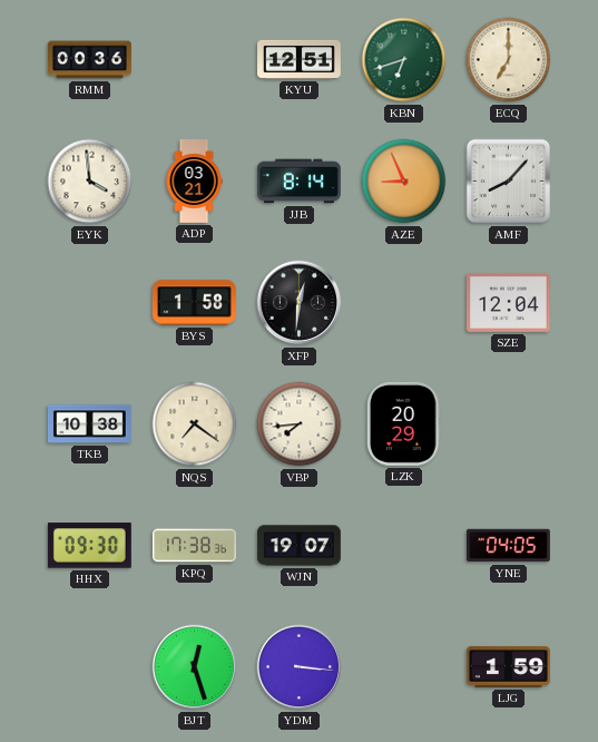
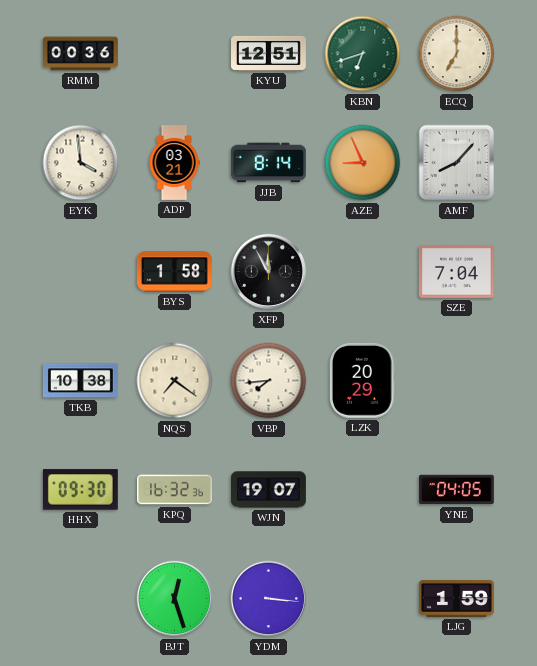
XFP: 12:31 -> 11:55
SZE: 12:04 -> 7:04
KPQ: 17:38 -> 16:32
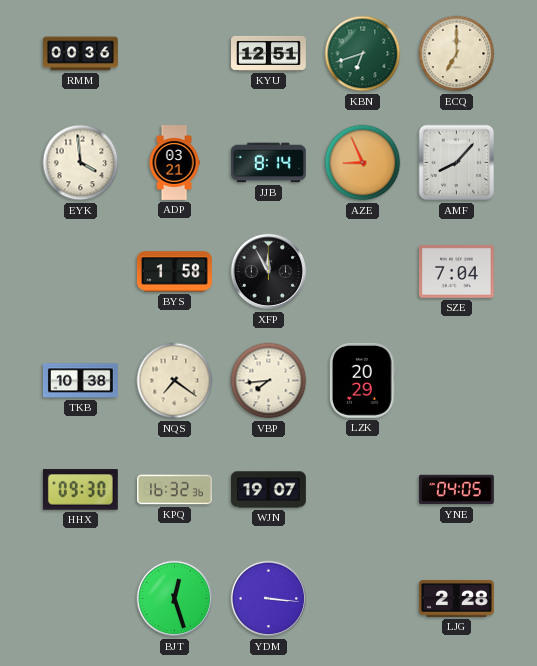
LJG: 1:59 -> 2:28
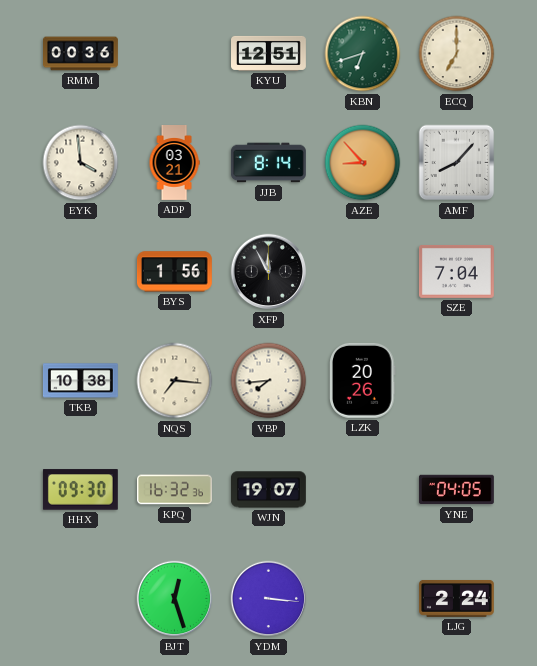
AZE: 8:56 -> 8:53
BYS: 1:58 -> 1:56
NQS: 7:21 -> 7:16
LZK: 20:29 -> 20:26
LJG: 2:28 -> 2:24
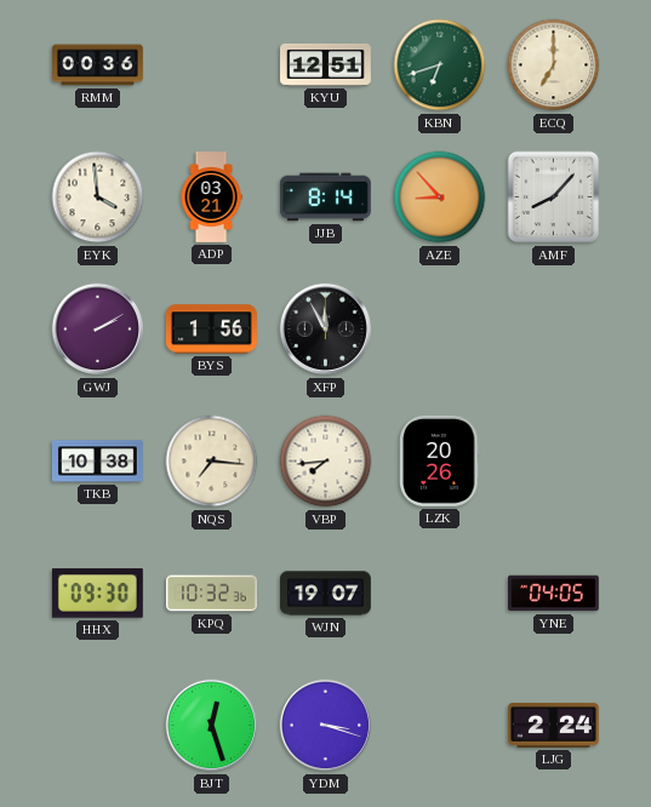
GWJ: none -> 2:10
SZE: 7:04 -> none
KPQ: 16:32 -> 10:32
YDM: 3:16 -> 3:18
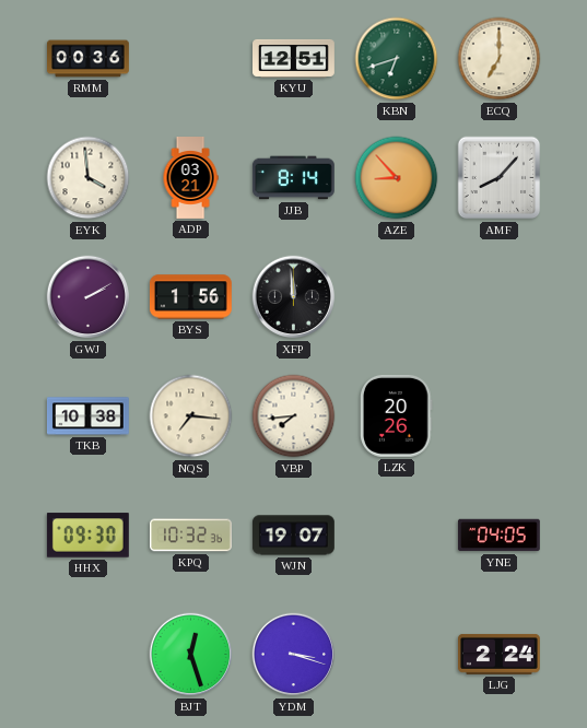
XFP: 11:55 -> 11:59
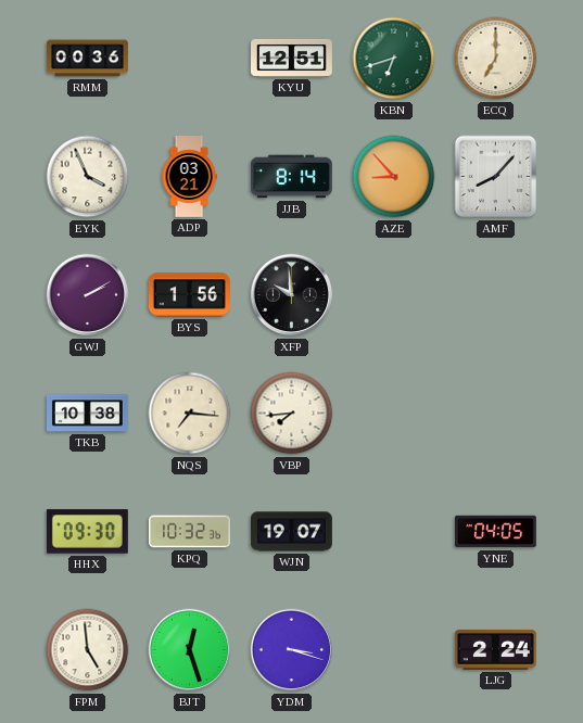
EYK: 3:59 -> 3:56
XFP: 11:59 -> 9:59
LZK: 20:26 -> none
FPM: none -> 4:59
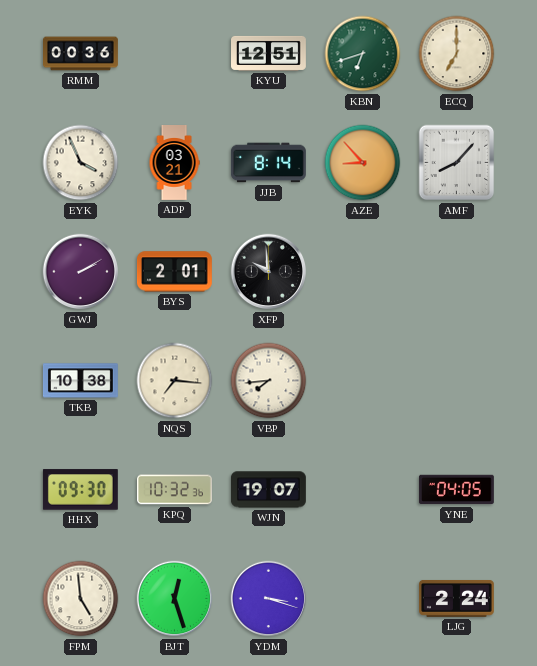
BYS: 1:56 -> 2:01
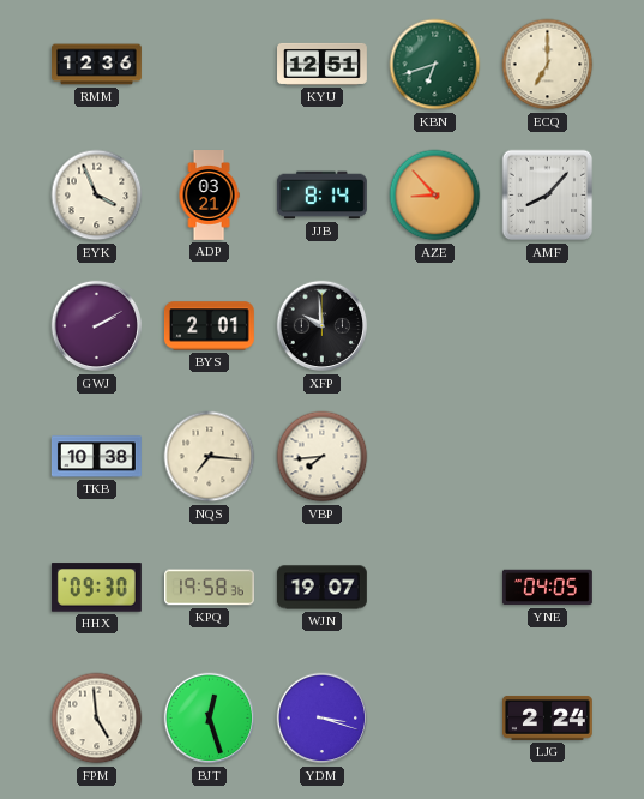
RMM: 00:36 -> 12:36
KPQ: 10:32 -> 19:58
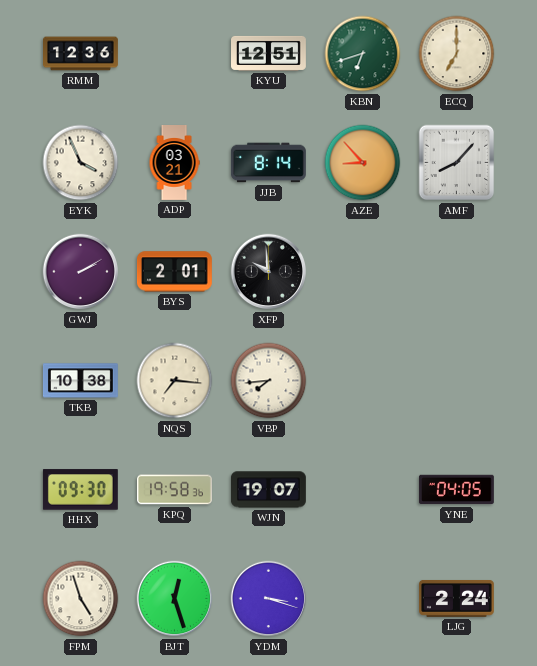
FPM: 4:59 -> 4:57
